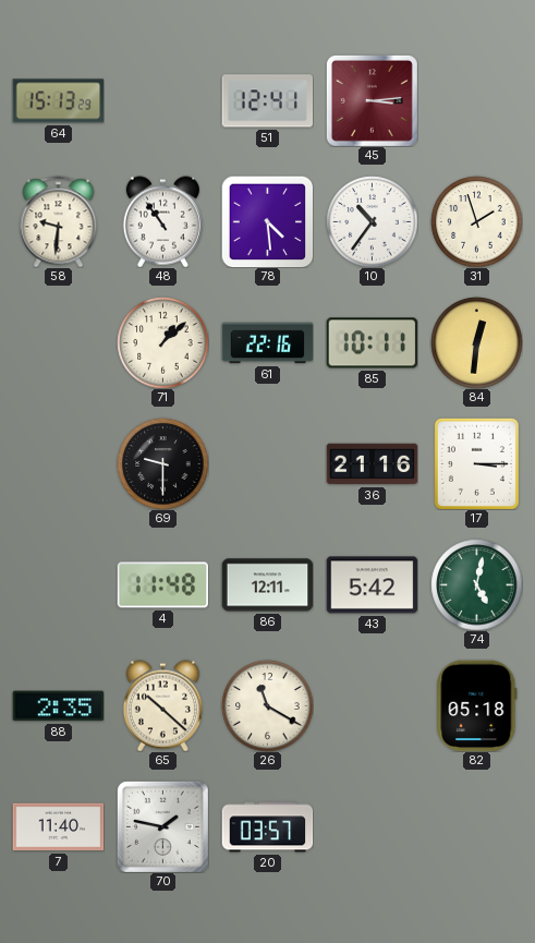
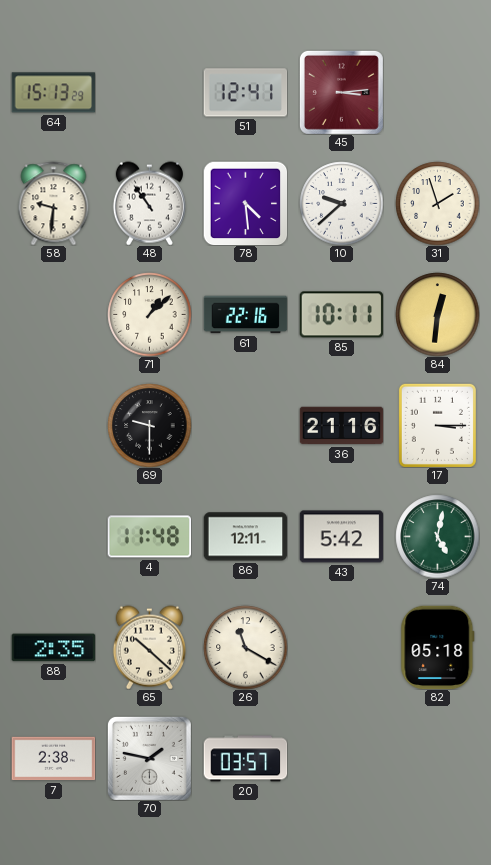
10: 10:36 -> 9:38
7: 11:40 -> 2:38
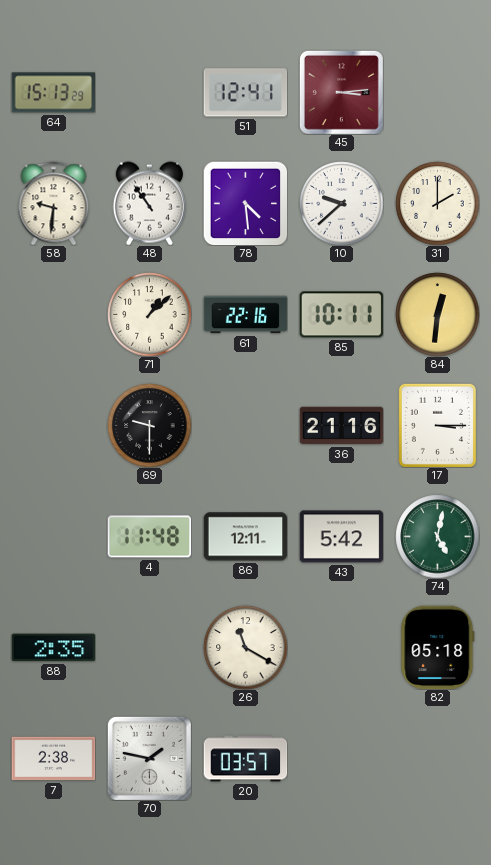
31: 1:57 -> 2:00
65: 10:22 -> none
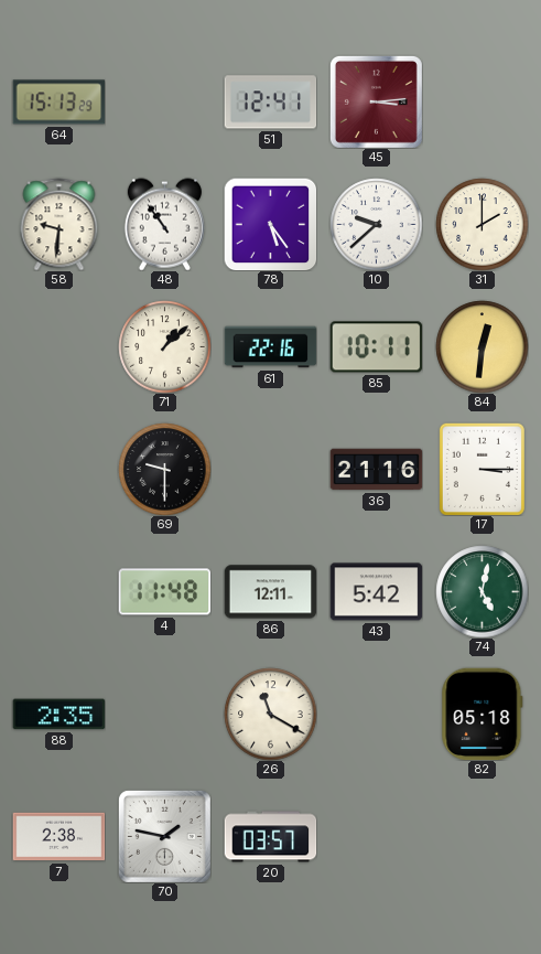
78: 4:29 -> 5:24
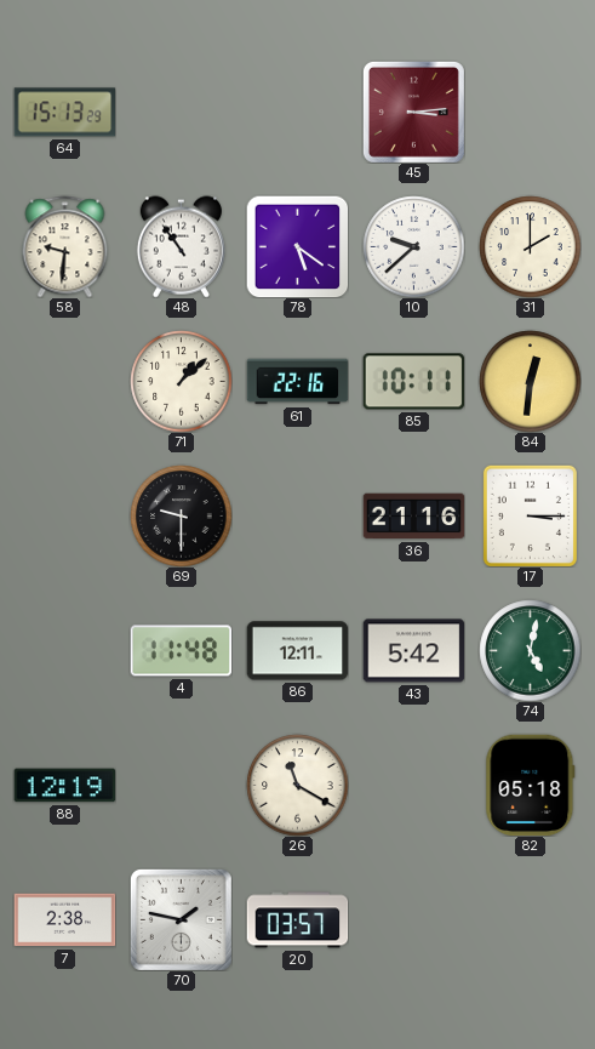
51: 12:41 -> none
78: 5:24 -> 5:21
88: 2:35 -> 12:19
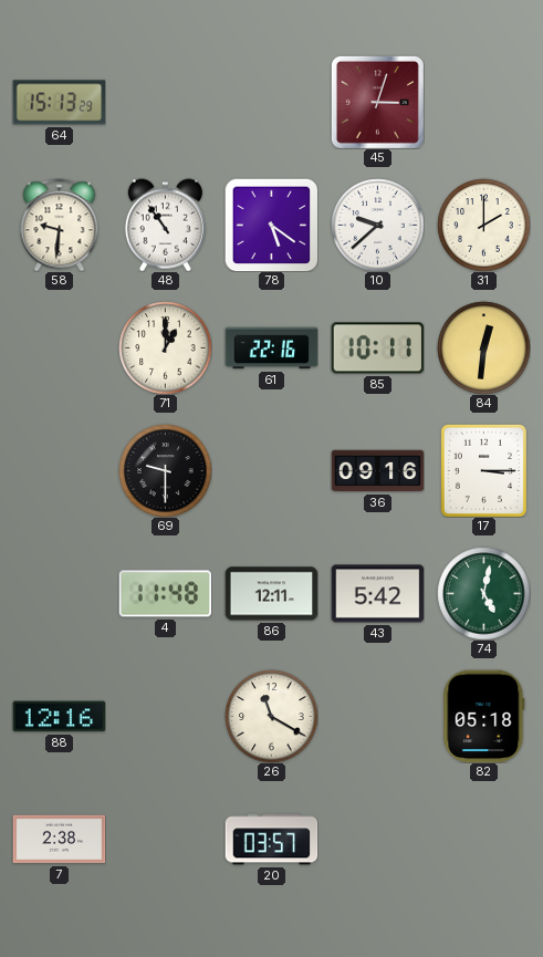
45: 3:14 -> 3:03
71: 1:08 -> 1:00
36: 21:16 -> 09:16
88: 12:19 -> 12:16
70: 1:47 -> none
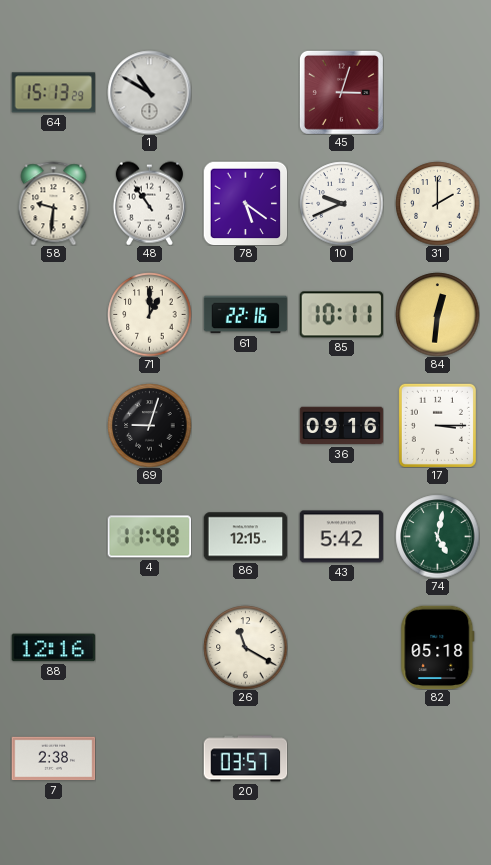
1: none -> 10:50
10: 9:38 -> 9:41
69: 9:30 -> 9:03
86: 12:11 -> 12:15
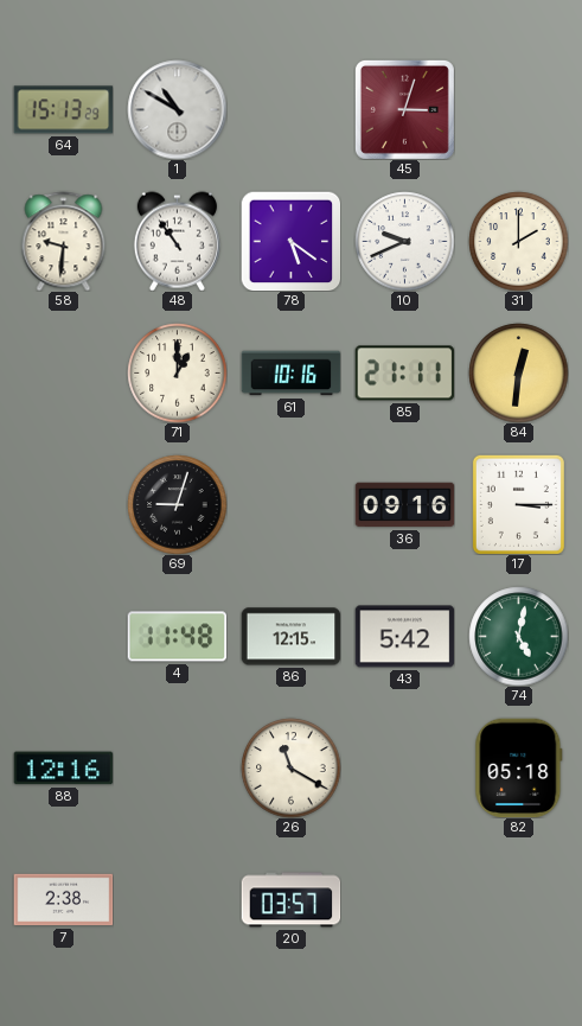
61: 22:16 -> 10:16
85: 10:11 -> 21:11
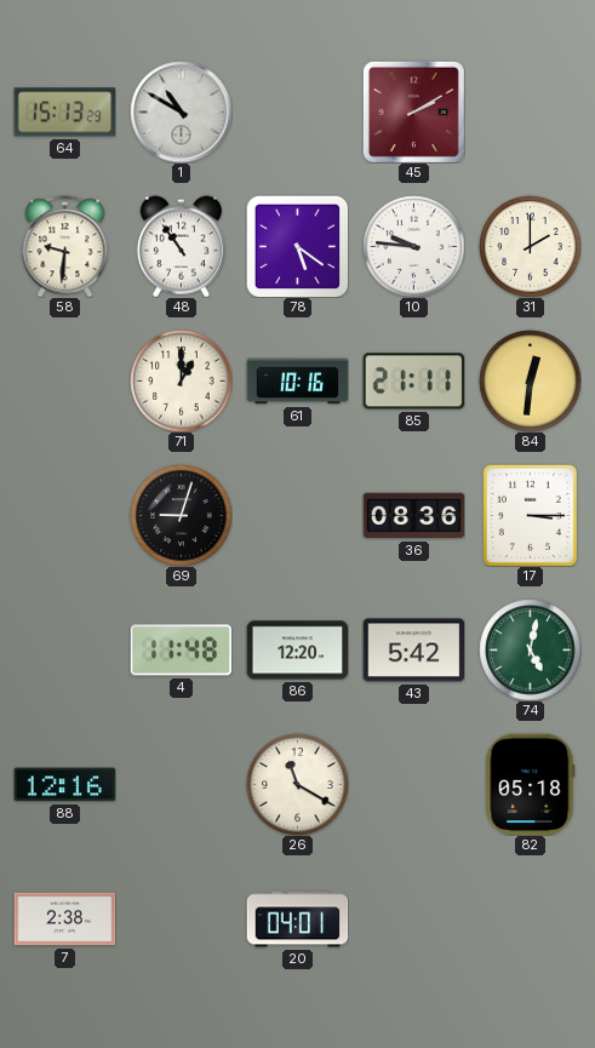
45: 3:03 -> 2:10
10: 9:41 -> 9:46
36: 09:16 -> 08:36
86: 12:15 -> 12:20
20: 03:57 -> 04:01
